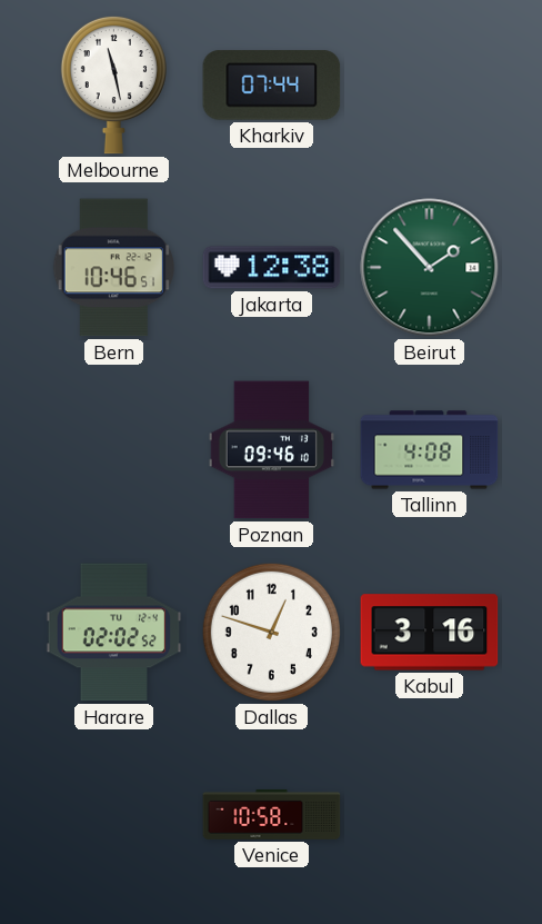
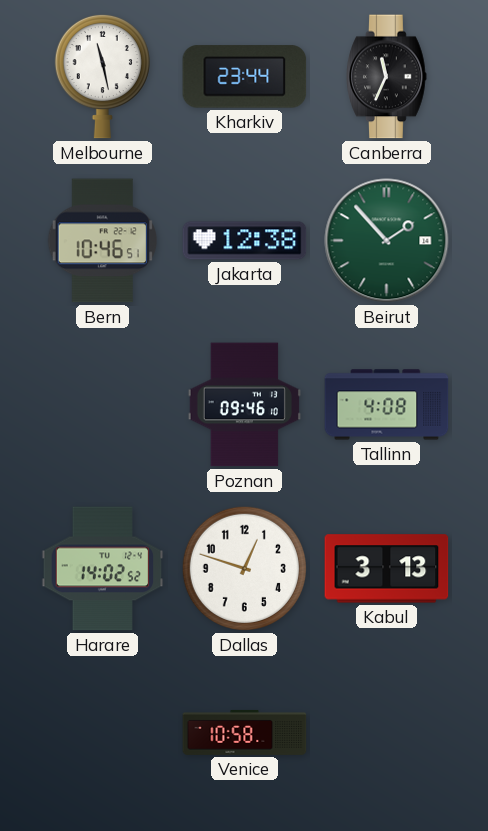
Kharkiv: 07:44 -> 23:44
Canberra: none -> 11:34
Harare: 02:02 -> 14:02
Kabul: 3:16 -> 3:13
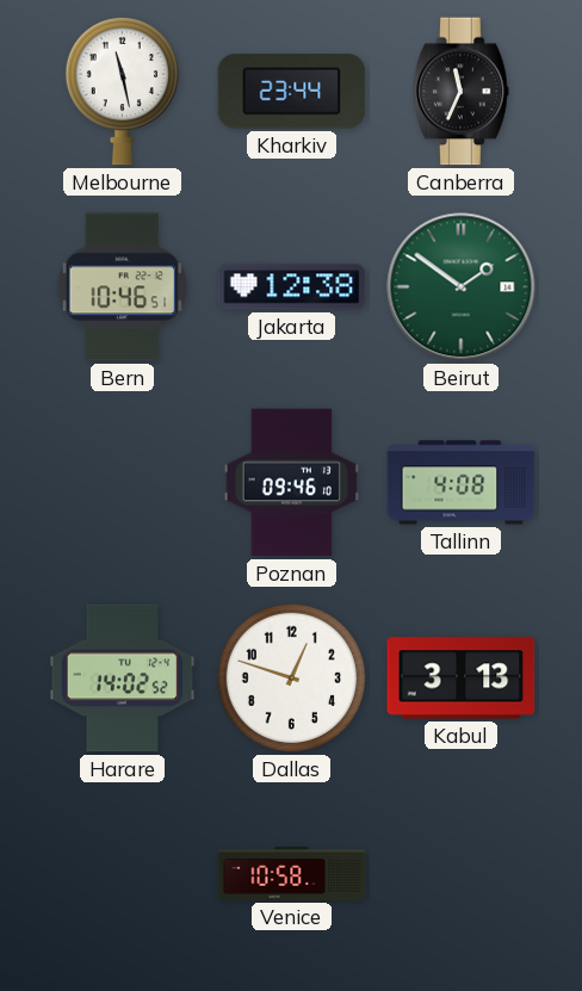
Beirut: 1:53 -> 1:51
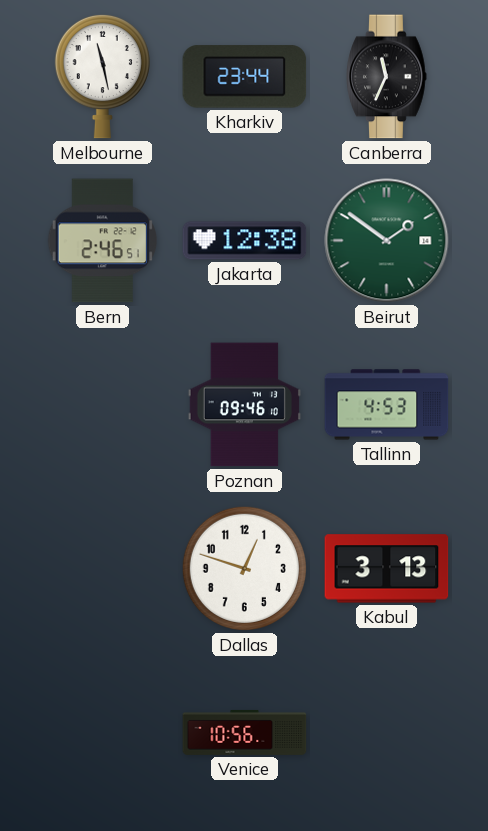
Bern: 10:46 -> 2:46
Tallinn: 4:08 -> 4:53
Harare: 14:02 -> none
Venice: 10:58 -> 10:56
